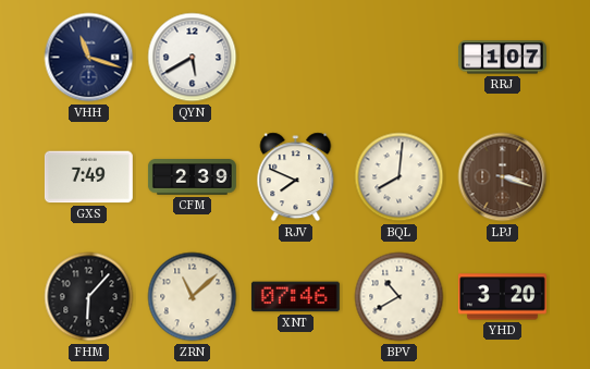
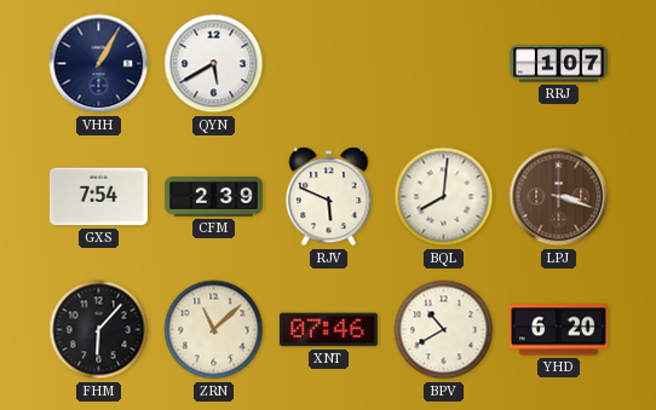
VHH: 11:18 -> 1:05
GXS: 7:49 -> 7:54
RJV: 7:49 -> 5:49
YHD: 3:20 -> 6:20
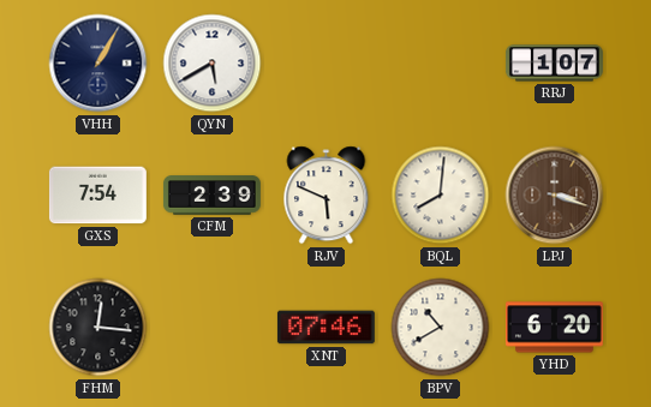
FHM: 6:07 -> 12:16
ZRN: 11:08 -> none
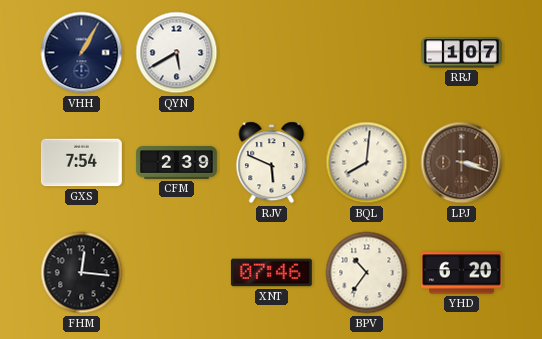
BPV: 10:40 -> 10:36
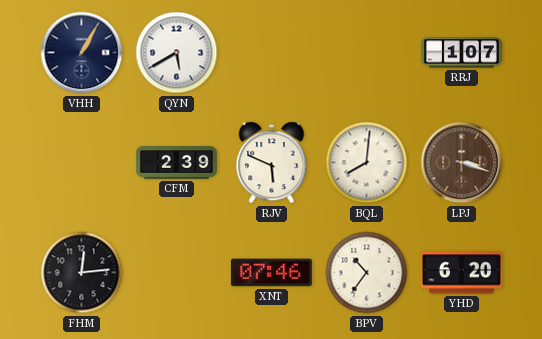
GXS: 7:54 -> none
FHM: 12:16 -> 12:14
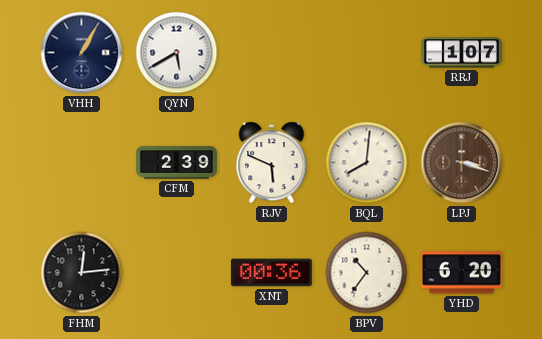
XNT: 07:46 -> 00:36
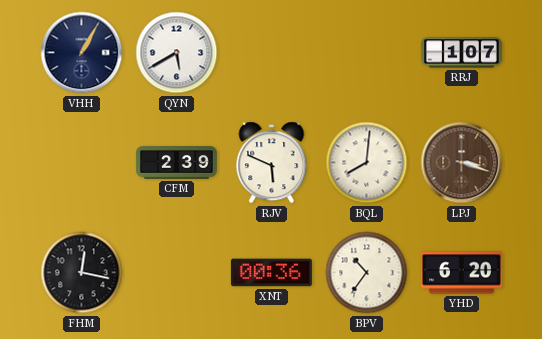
FHM: 12:14 -> 12:17
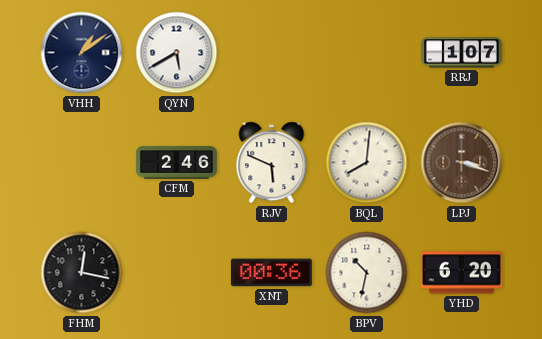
VHH: 1:05 -> 1:09
CFM: 2:39 -> 2:46
BPV: 10:36 -> 10:32
